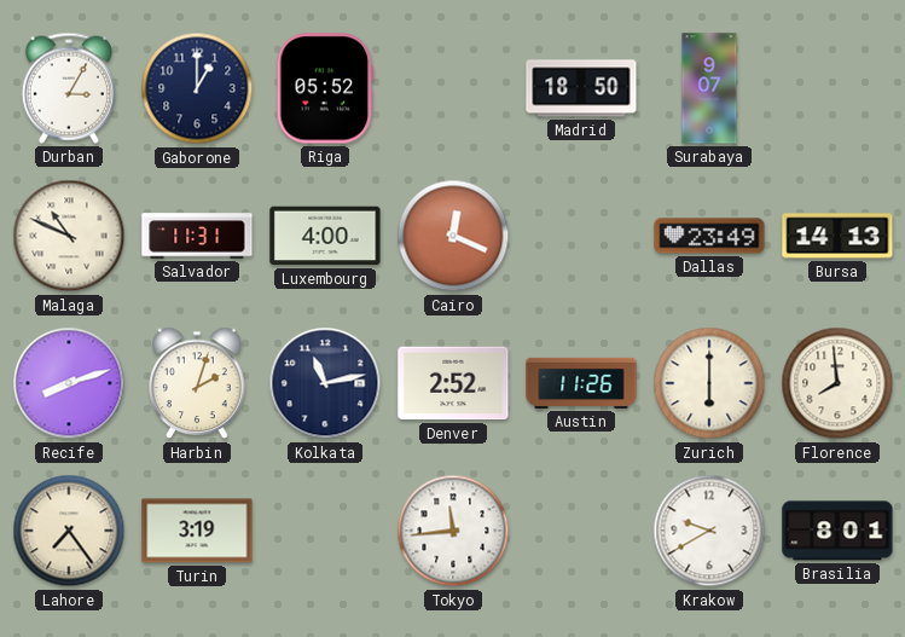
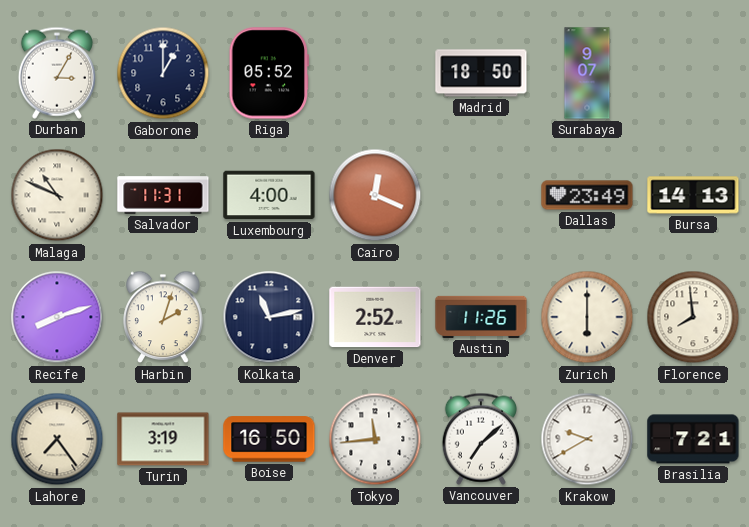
Boise: none -> 16:50
Vancouver: none -> 7:08
Brasilia: 8:01 -> 7:21
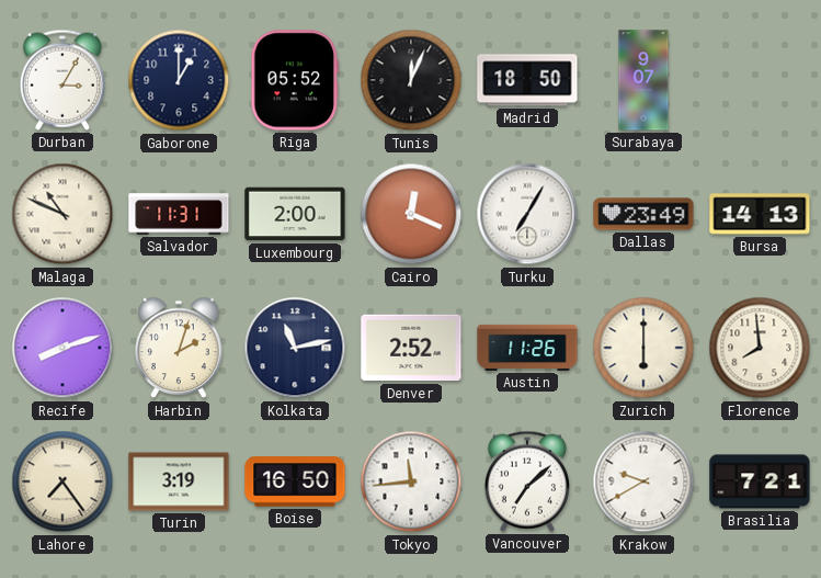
Tunis: none -> 12:04
Luxembourg: 4:00 -> 2:00
Turku: none -> 7:05
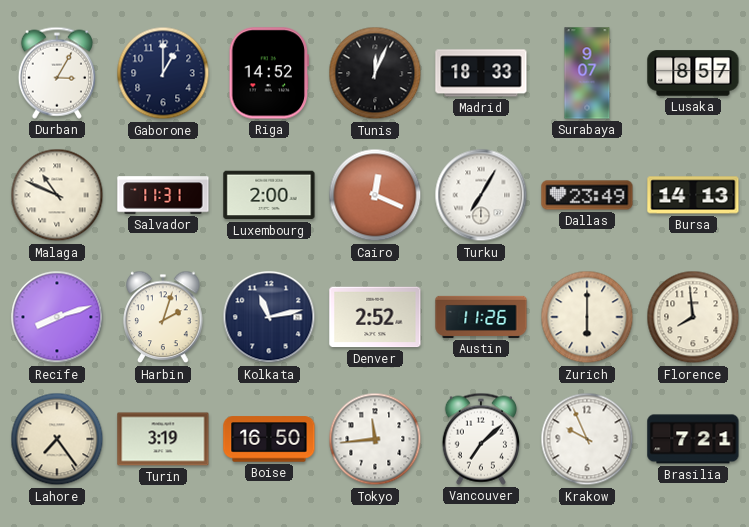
Riga: 05:52 -> 14:52
Madrid: 18:50 -> 18:33
Lusaka: none -> 8:57
Krakow: 9:40 -> 9:56
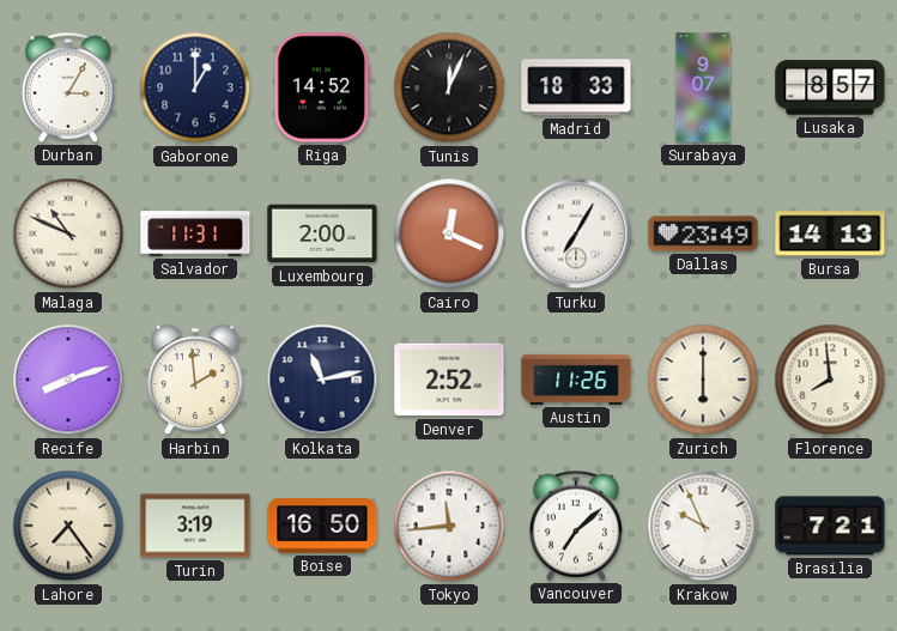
Harbin: 2:03 -> 1:59
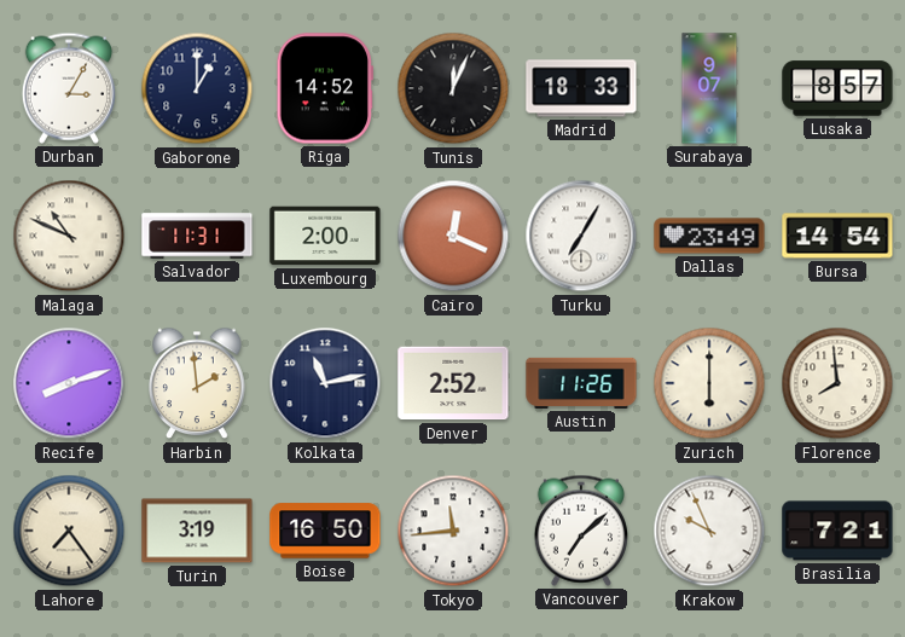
Bursa: 14:13 -> 14:54
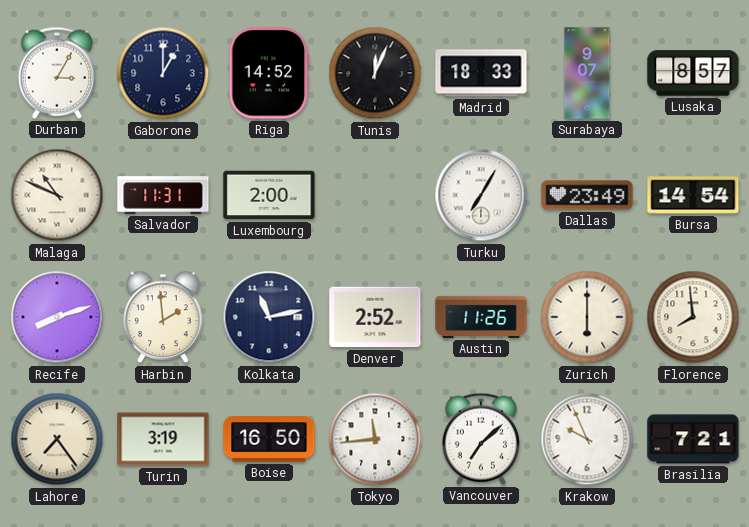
Cairo: 12:19 -> none
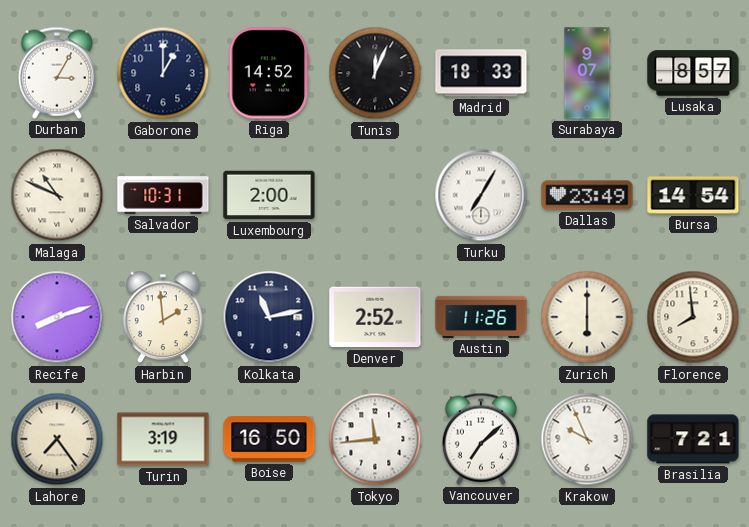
Salvador: 11:31 -> 10:31
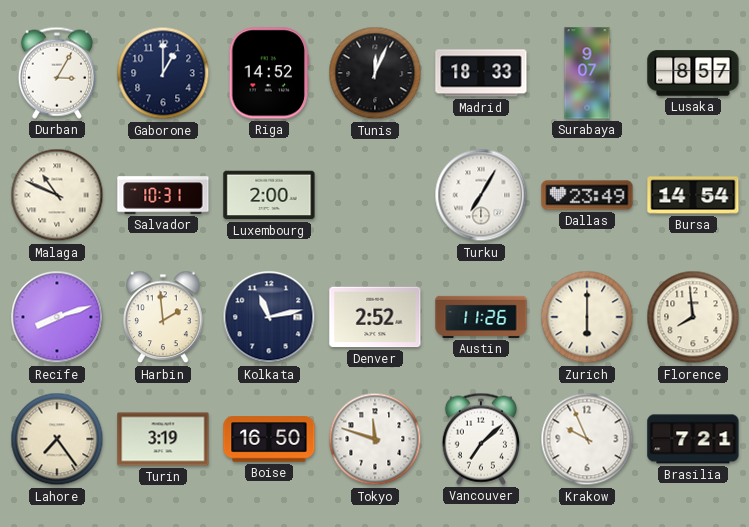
Tokyo: 11:44 -> 11:48
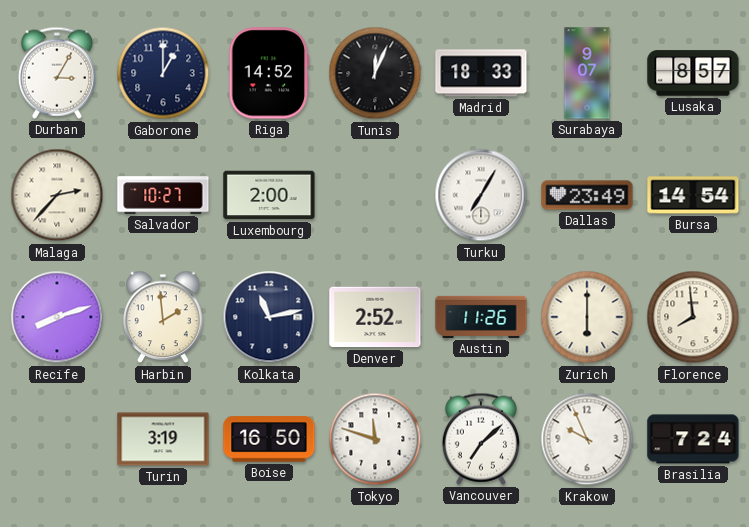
Malaga: 10:49 -> 2:37
Salvador: 10:31 -> 10:27
Lahore: 7:24 -> none
Brasilia: 7:21 -> 7:24
